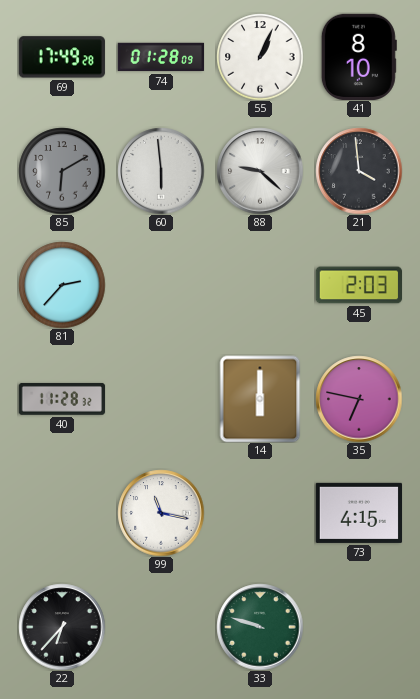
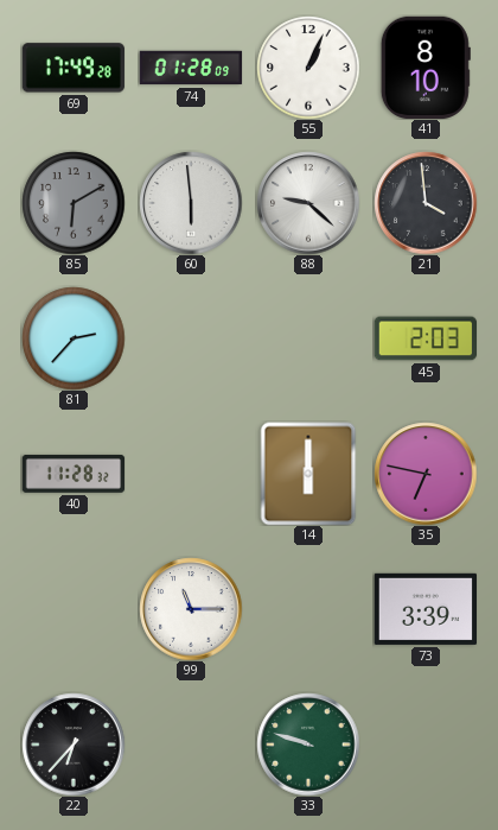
99: 11:17 -> 11:15
73: 4:15 -> 3:39
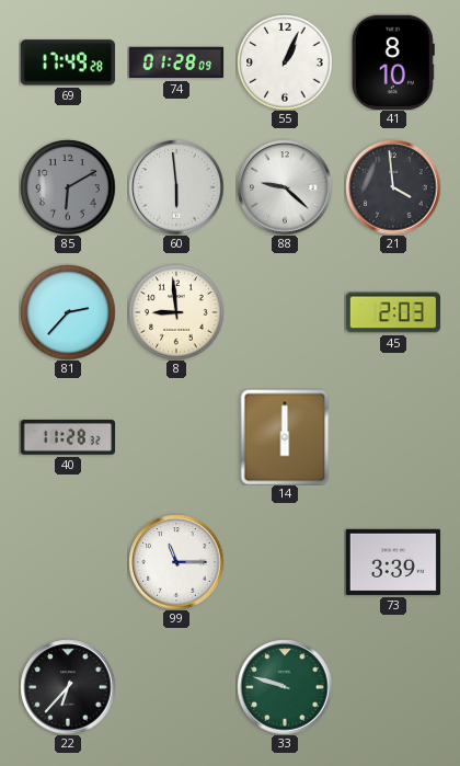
8: none -> 8:59
35: 6:47 -> none
